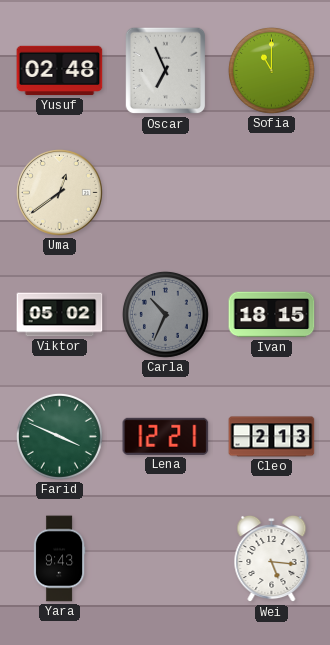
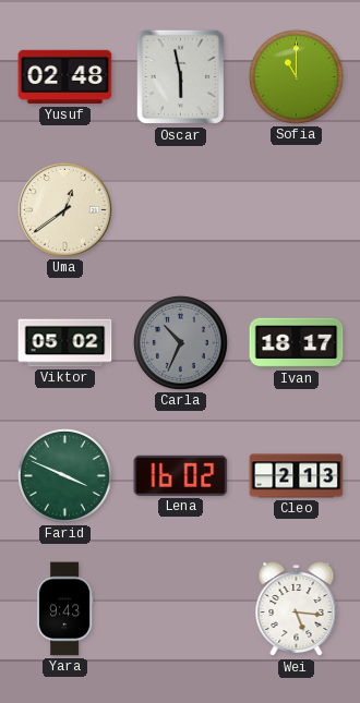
Oscar: 6:56 -> 5:58
Ivan: 18:15 -> 18:17
Lena: 12:21 -> 16:02
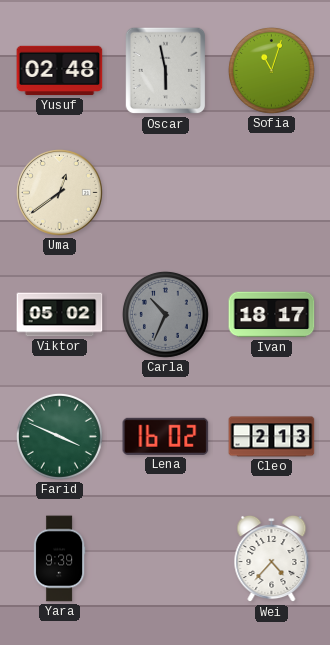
Sofia: 11:00 -> 11:03
Yara: 9:43 -> 9:39
Wei: 5:16 -> 4:37
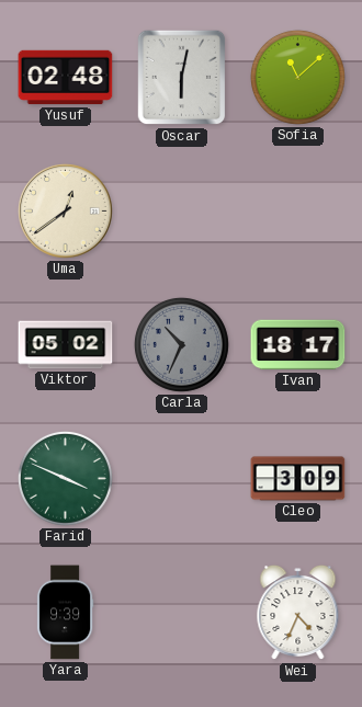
Oscar: 5:58 -> 6:02
Sofia: 11:03 -> 11:08
Lena: 16:02 -> none
Cleo: 2:13 -> 3:09
Wei: 4:37 -> 4:34
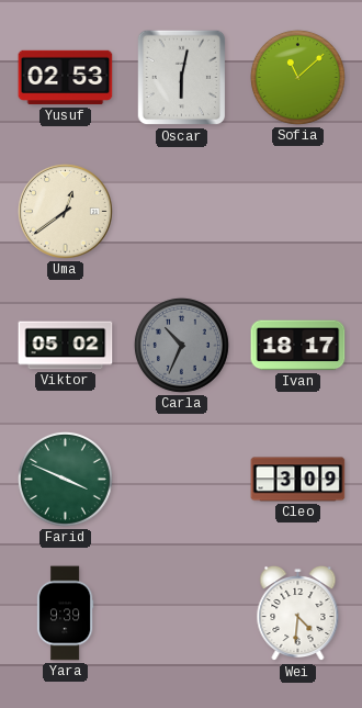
Yusuf: 02:48 -> 02:53
Wei: 4:34 -> 4:31
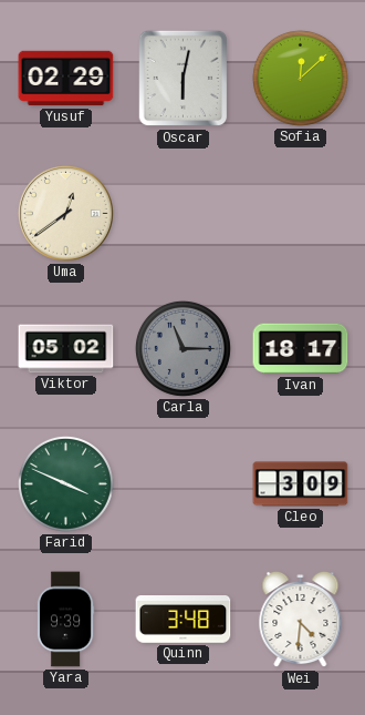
Yusuf: 02:53 -> 02:29
Sofia: 11:08 -> 12:08
Carla: 10:34 -> 11:15
Quinn: none -> 3:48
